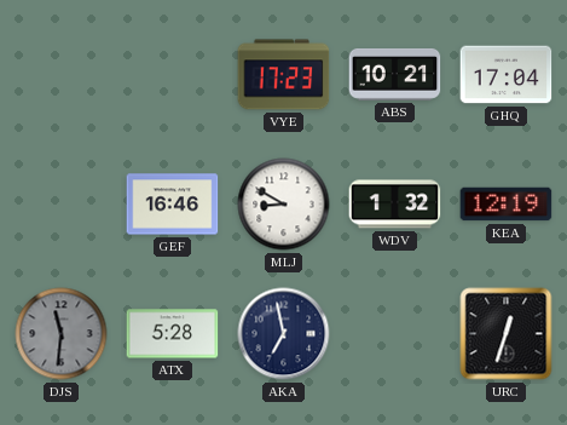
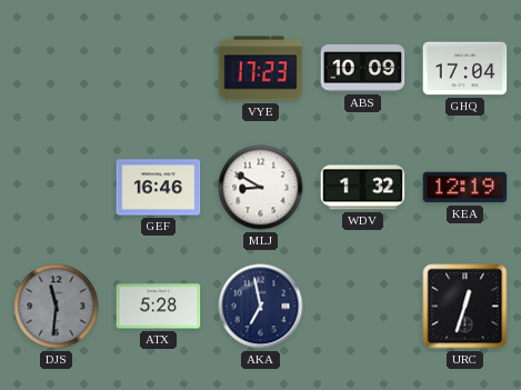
ABS: 10:21 -> 10:09
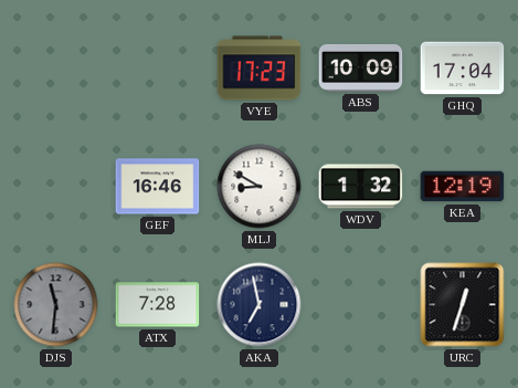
ATX: 5:28 -> 7:28
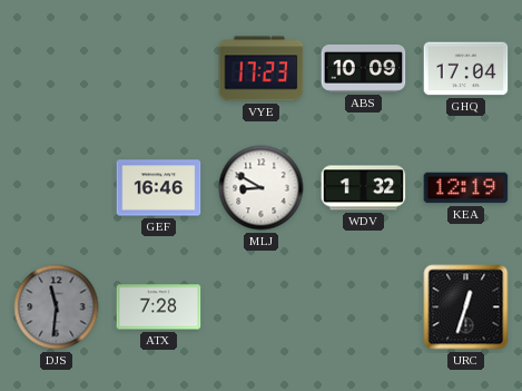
AKA: 6:58 -> none
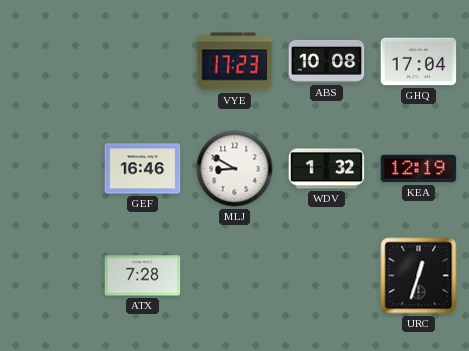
ABS: 10:09 -> 10:08
DJS: 11:31 -> none
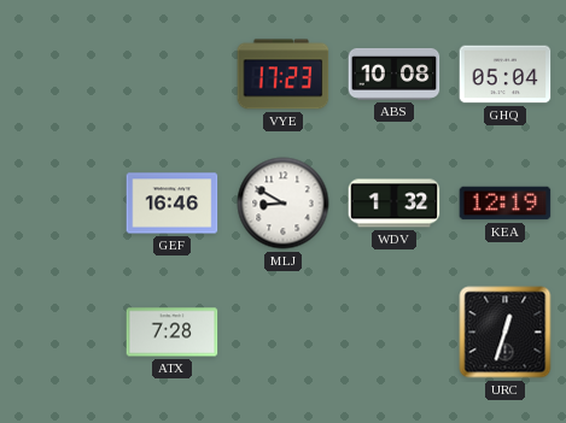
GHQ: 17:04 -> 05:04
